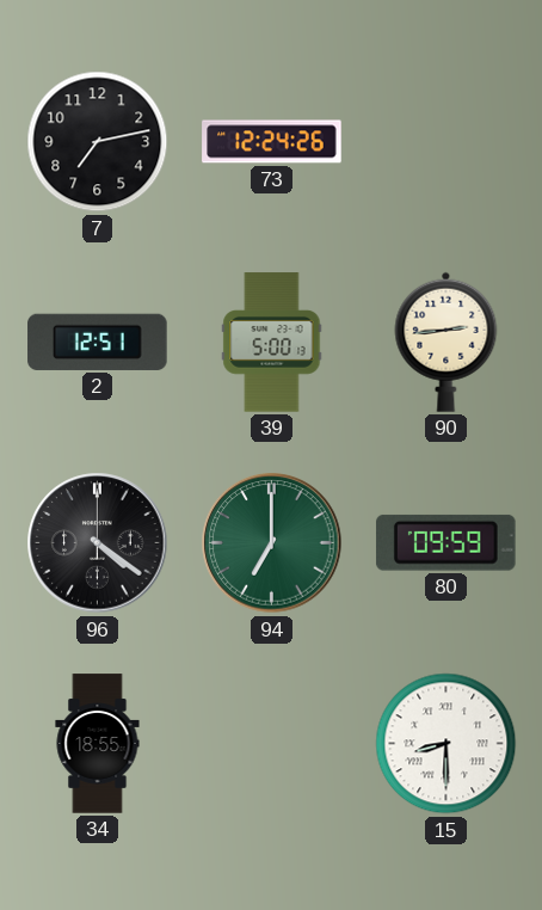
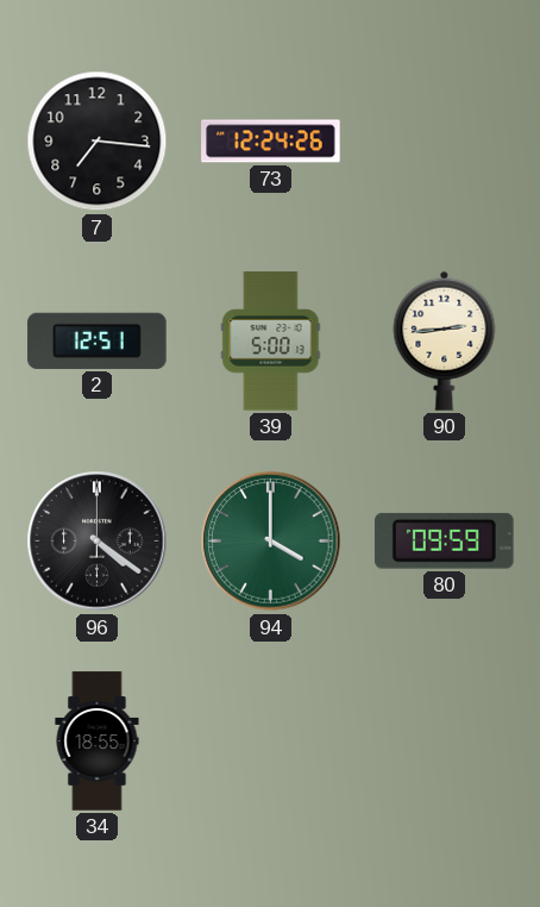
7: 7:13 -> 7:16
94: 7:00 -> 4:00
15: 8:30 -> none
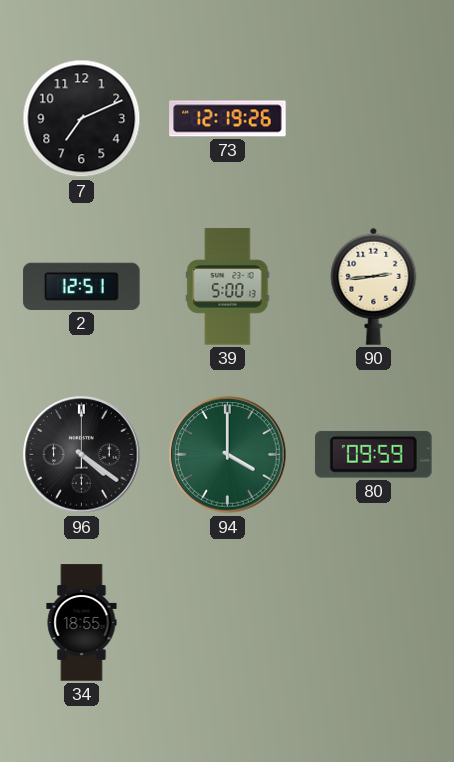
7: 7:16 -> 7:11
73: 12:24 -> 12:19
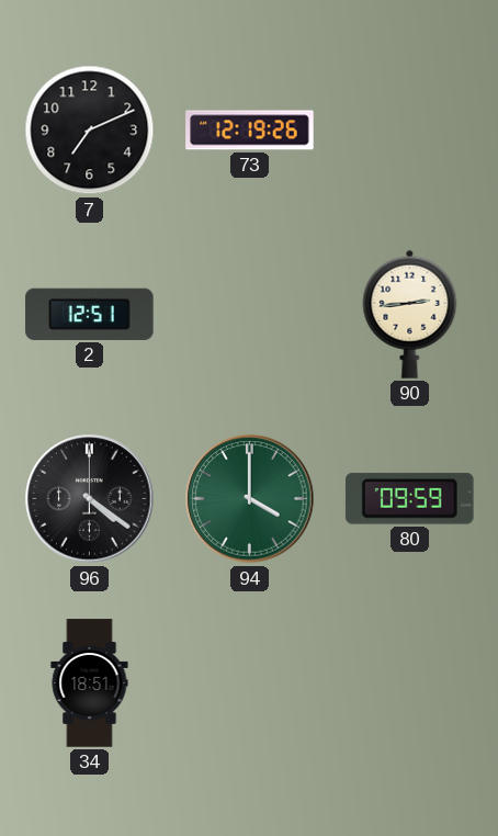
39: 5:00 -> none
34: 18:55 -> 18:51
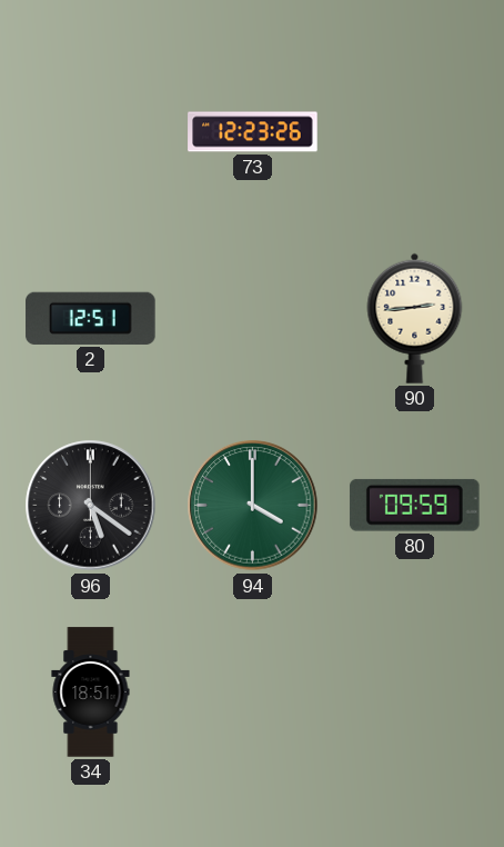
7: 7:11 -> none
73: 12:19 -> 12:23
96: 4:21 -> 5:21
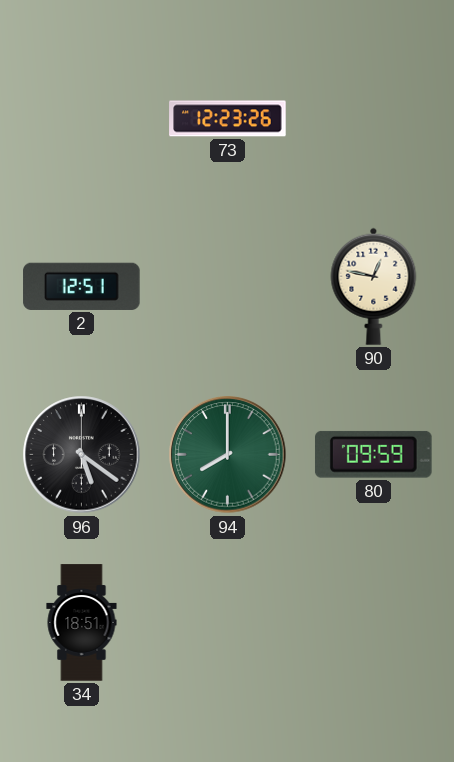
90: 2:44 -> 12:47
94: 4:00 -> 8:00
